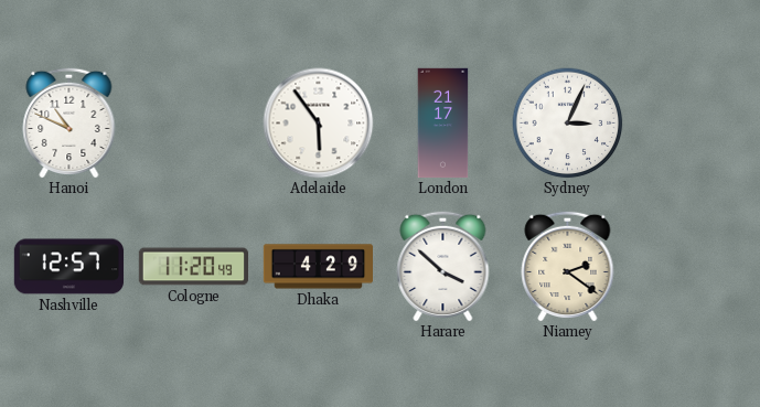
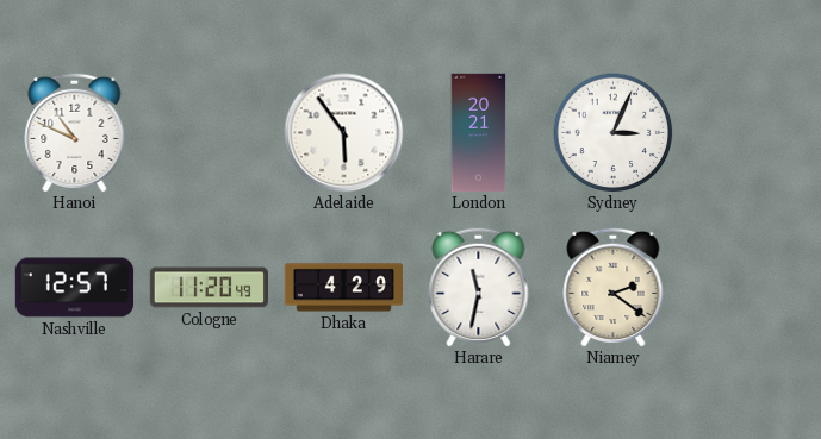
London: 21:17 -> 20:21
Harare: 3:52 -> 11:32
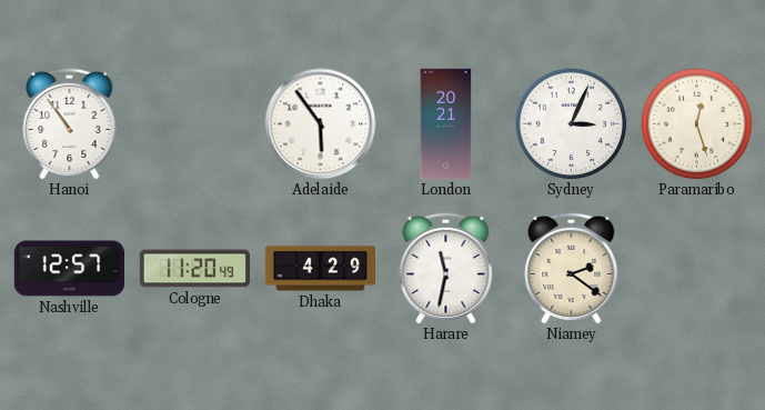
Hanoi: 10:49 -> 10:54
Paramaribo: none -> 12:27
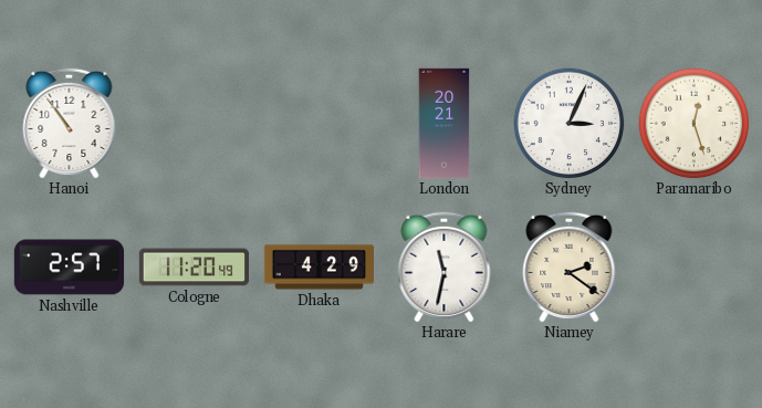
Adelaide: 5:54 -> none
Nashville: 12:57 -> 2:57
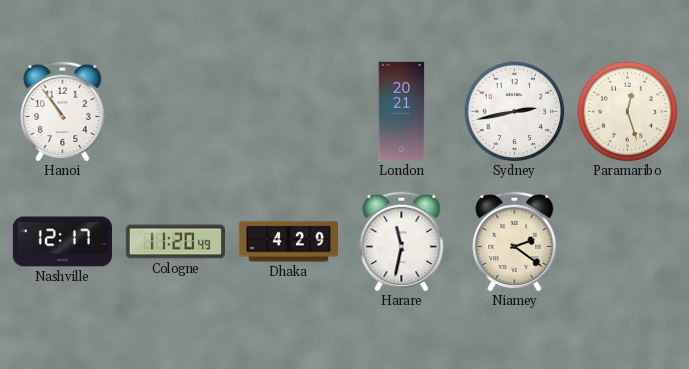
Sydney: 3:04 -> 2:43
Nashville: 2:57 -> 12:17
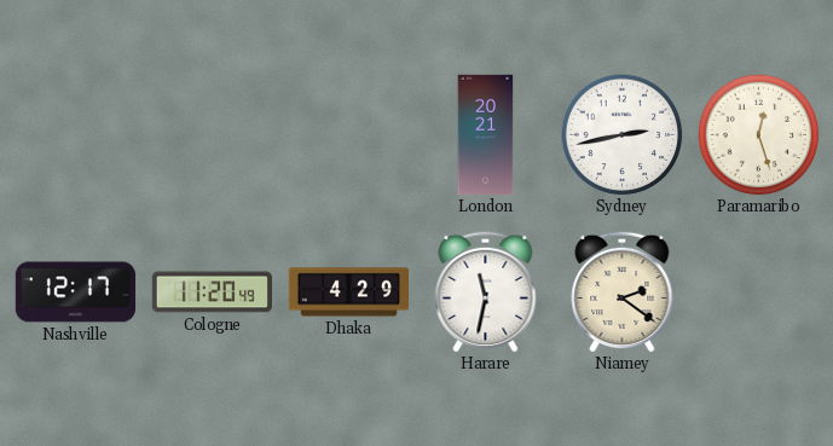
Hanoi: 10:54 -> none
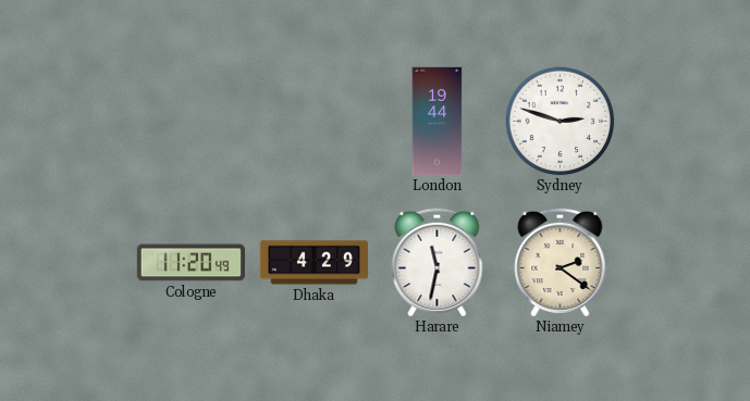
London: 20:21 -> 19:44
Sydney: 2:43 -> 2:48
Paramaribo: 12:27 -> none
Nashville: 12:17 -> none
